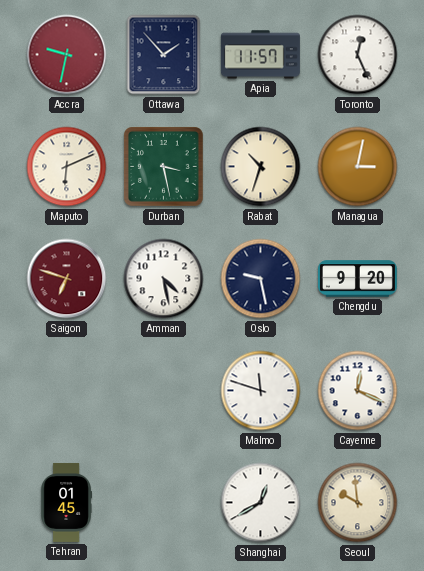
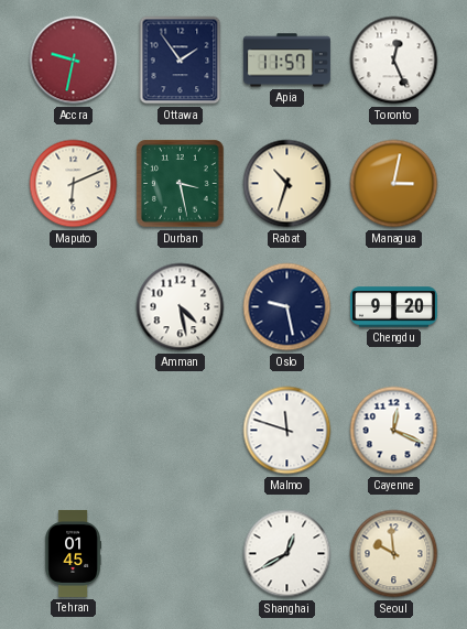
Ottawa: 1:53 -> 1:54
Saigon: 6:48 -> none
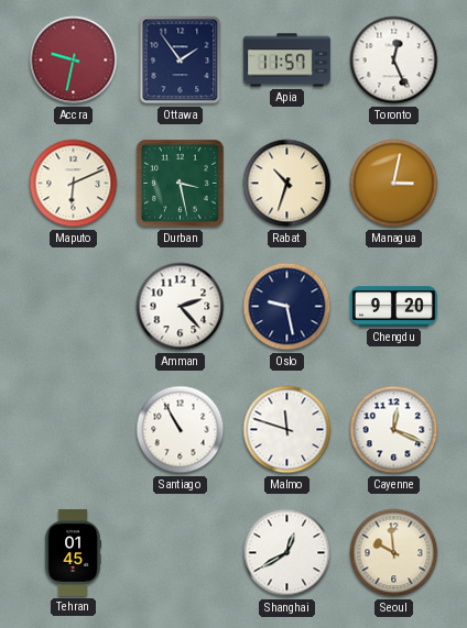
Amman: 4:28 -> 2:23
Santiago: none -> 10:55
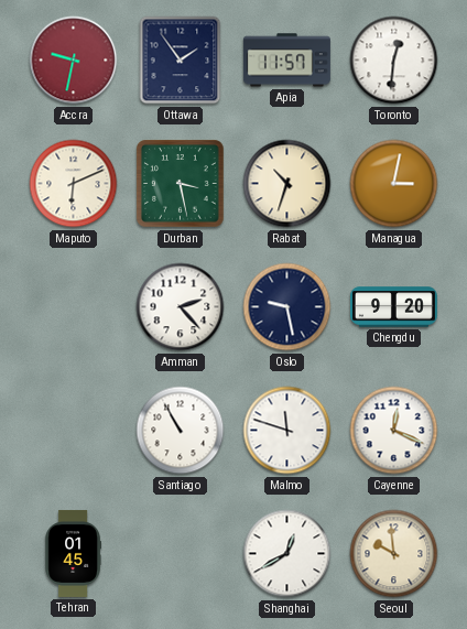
Toronto: 12:26 -> 12:31
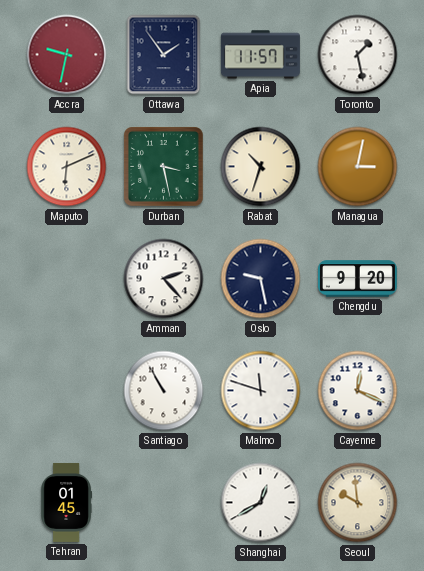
Toronto: 12:31 -> 1:28
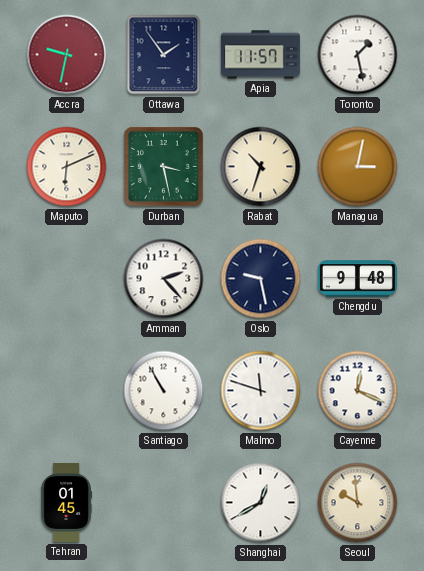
Chengdu: 9:20 -> 9:48
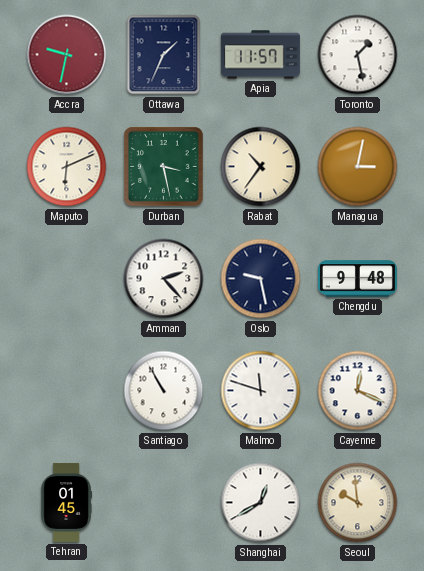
Ottawa: 1:54 -> 1:34
Rabat: 10:33 -> 10:36
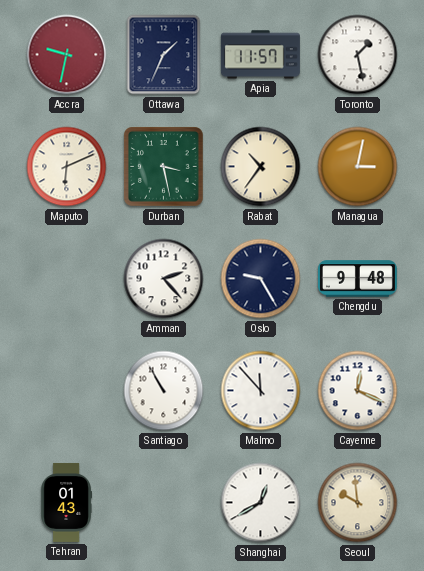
Oslo: 9:28 -> 9:25
Malmo: 11:48 -> 11:53
Tehran: 01:45 -> 01:43
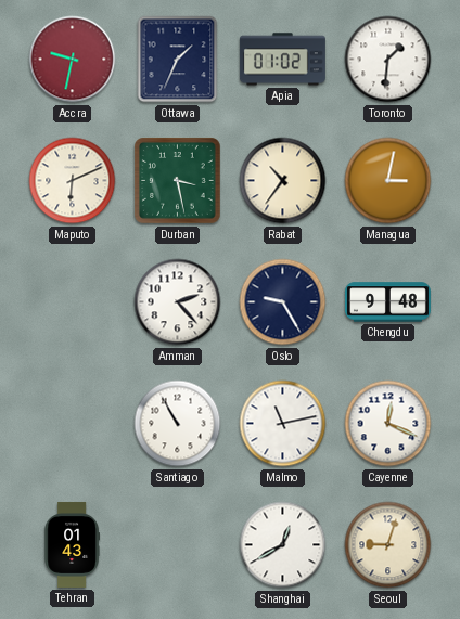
Apia: 11:57 -> 01:02
Toronto: 1:28 -> 1:31
Malmo: 11:53 -> 11:13
Seoul: 9:59 -> 9:03
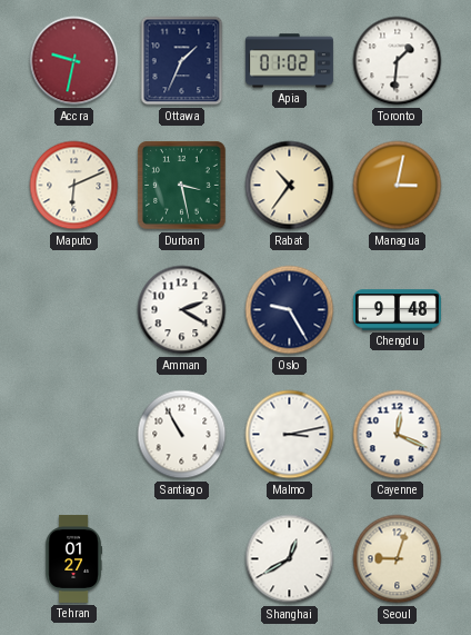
Amman: 2:23 -> 2:20
Malmo: 11:13 -> 3:13
Tehran: 01:43 -> 01:27
